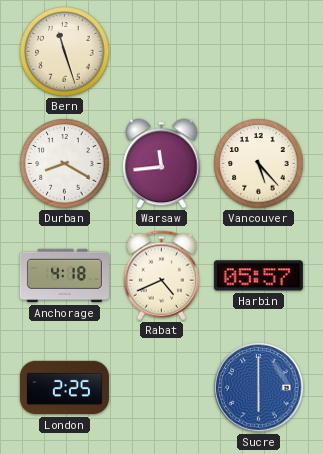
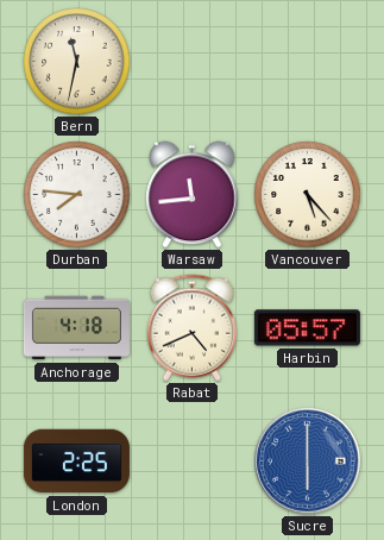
Bern: 11:27 -> 11:32
Durban: 8:20 -> 7:46
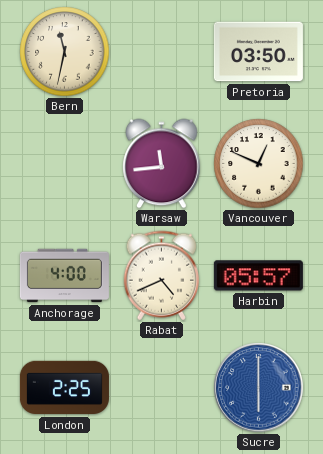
Pretoria: none -> 03:50
Durban: 7:46 -> none
Vancouver: 5:23 -> 12:49
Anchorage: 4:18 -> 4:00
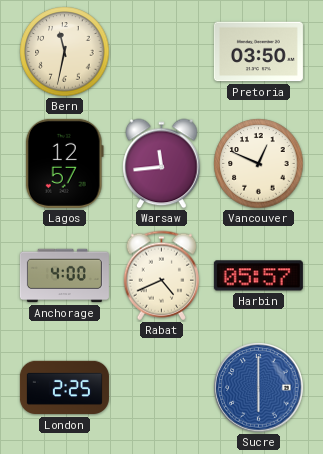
Lagos: none -> 12:57
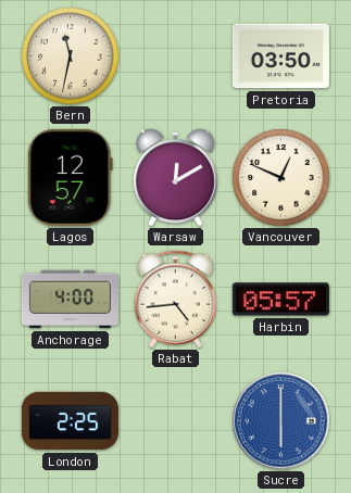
Warsaw: 11:44 -> 12:10
Rabat: 4:41 -> 4:44
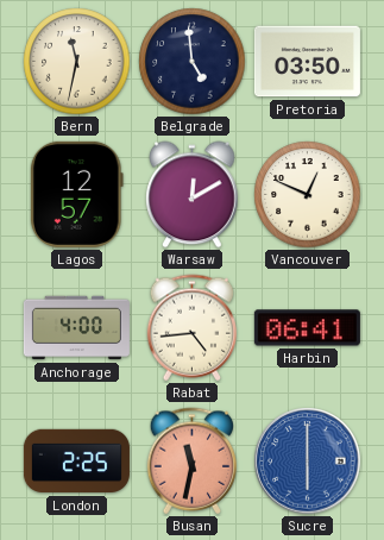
Belgrade: none -> 4:59
Harbin: 05:57 -> 06:41
Busan: none -> 11:32
